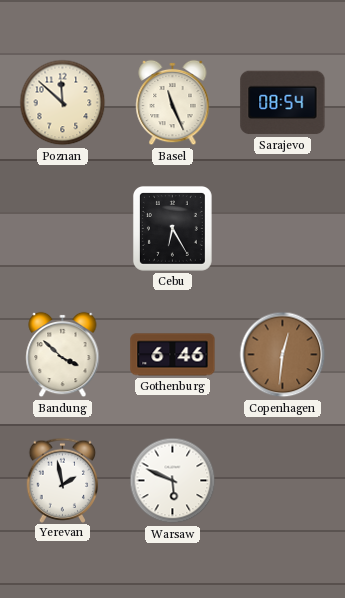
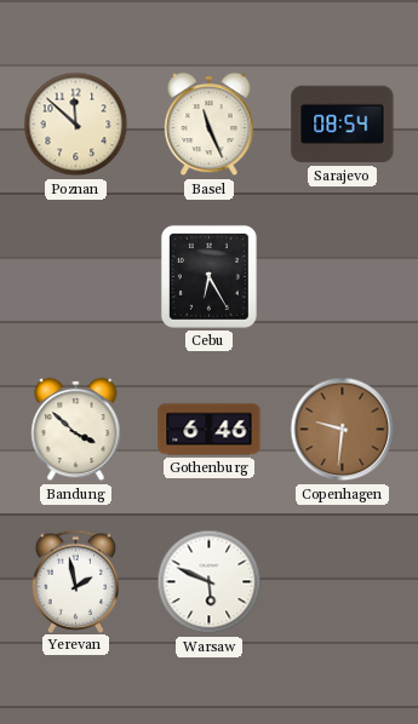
Copenhagen: 12:31 -> 9:31
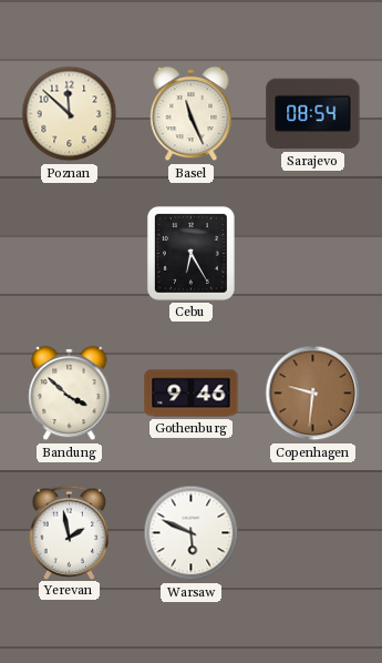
Gothenburg: 6:46 -> 9:46
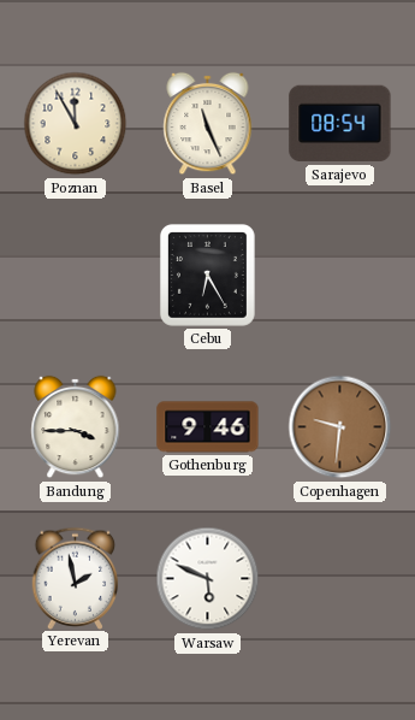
Poznan: 11:52 -> 11:55
Bandung: 3:52 -> 3:45
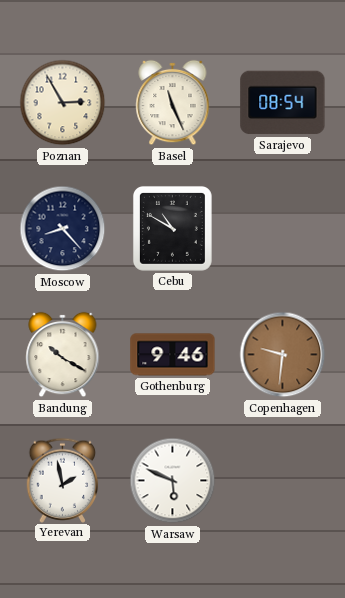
Poznan: 11:55 -> 2:55
Moscow: none -> 8:23
Cebu: 6:25 -> 10:50
Bandung: 3:45 -> 10:20
